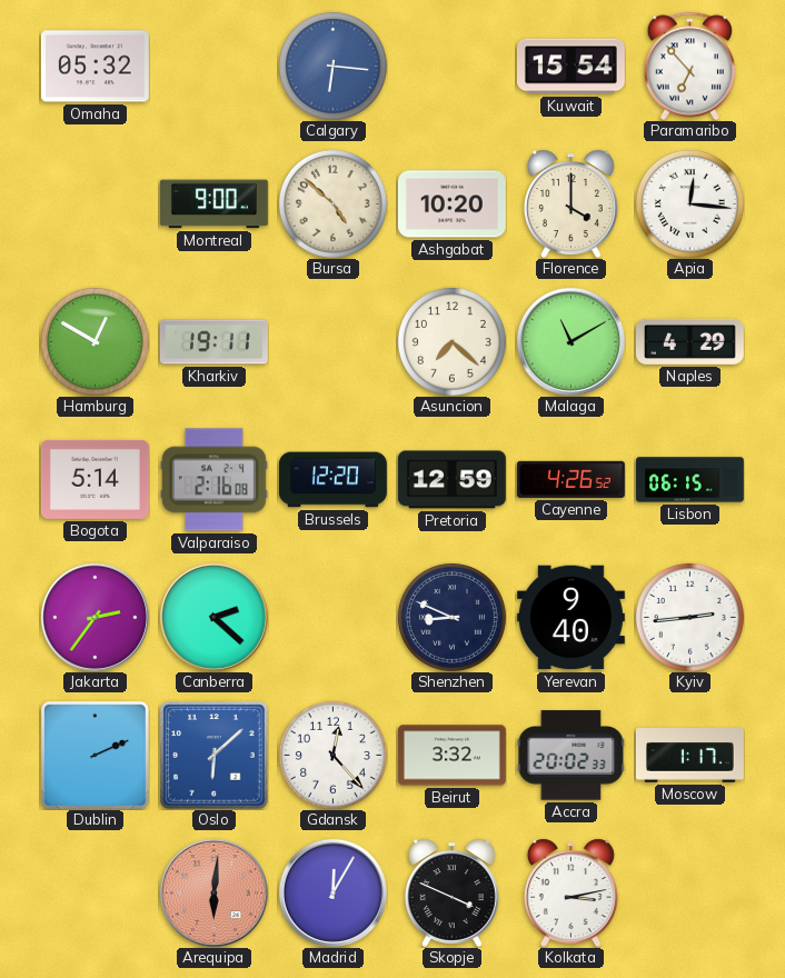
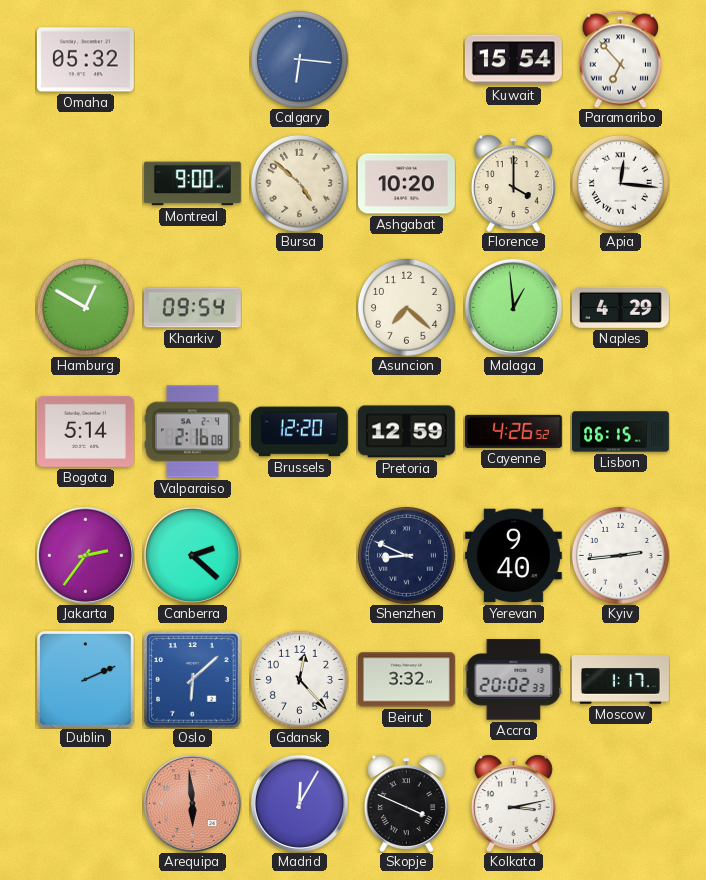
Kharkiv: 19:11 -> 09:54
Malaga: 11:10 -> 12:59
Arequipa: 6:01 -> 5:59
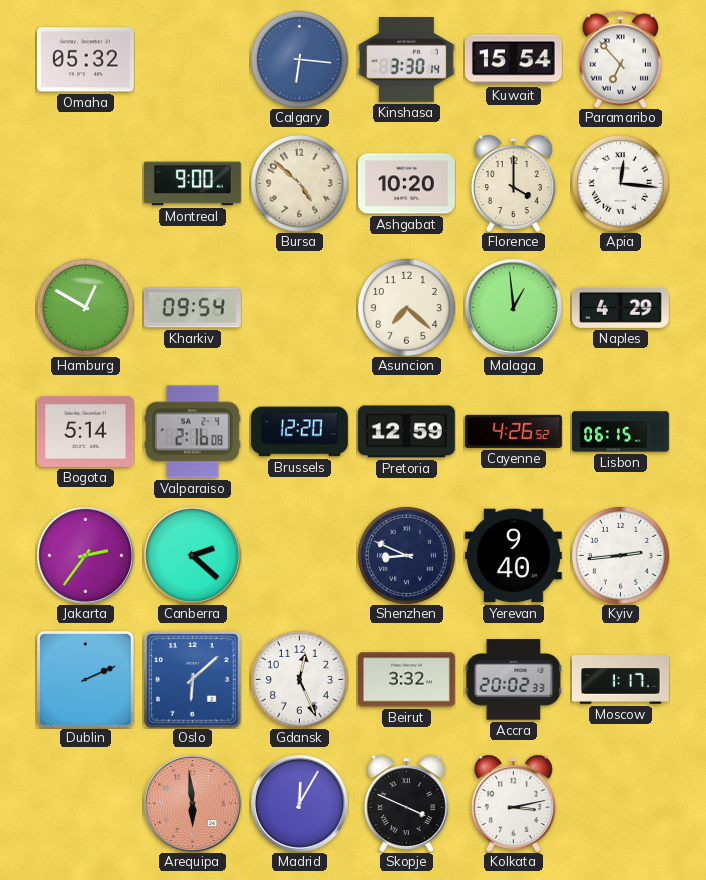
Kinshasa: none -> 3:30
Gdansk: 12:23 -> 12:26
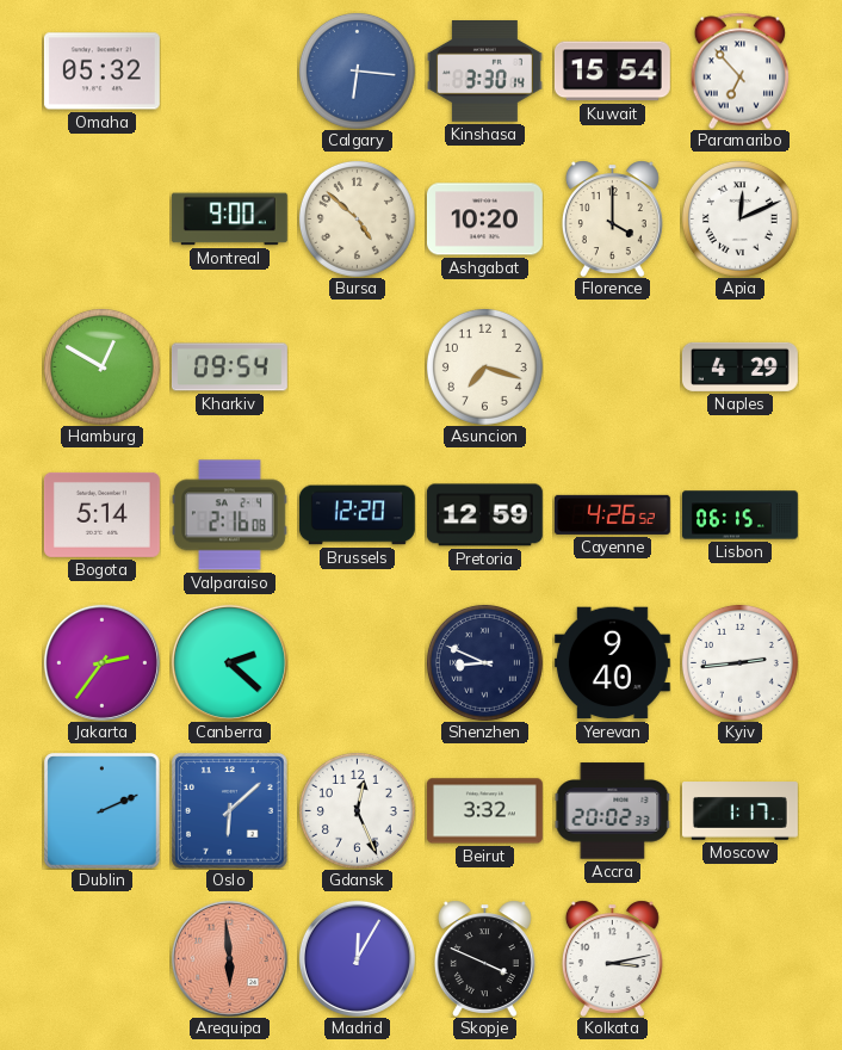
Apia: 12:16 -> 12:11
Asuncion: 7:22 -> 7:18
Malaga: 12:59 -> none
